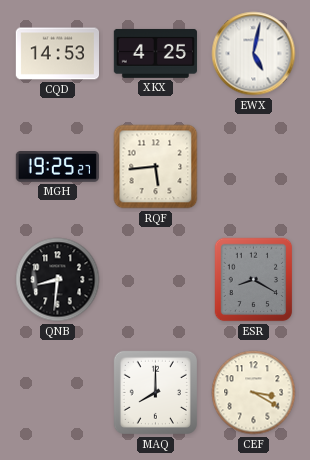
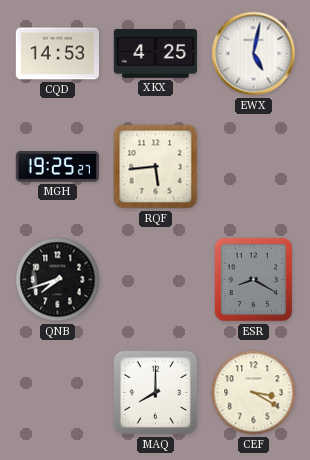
QNB: 8:31 -> 7:42
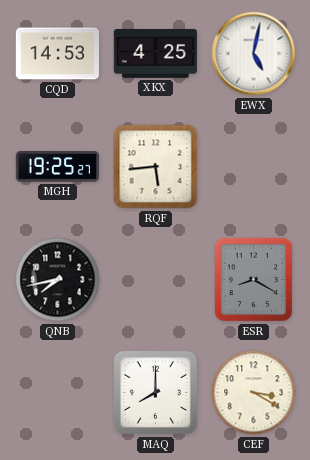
QNB: 7:42 -> 7:43
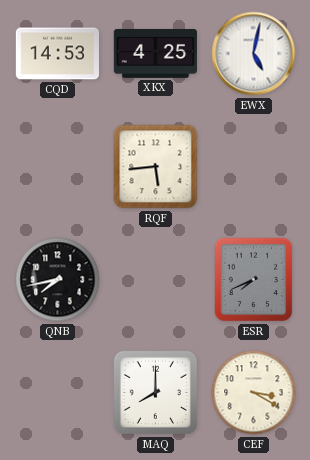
MGH: 19:25 -> none
ESR: 8:20 -> 7:41
